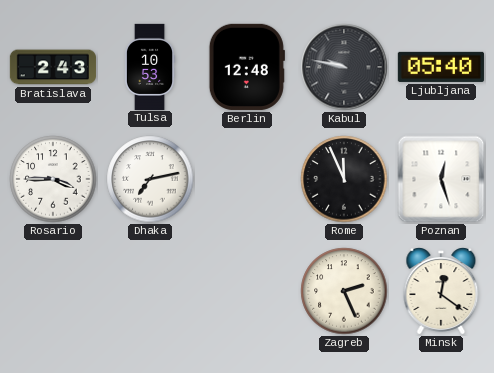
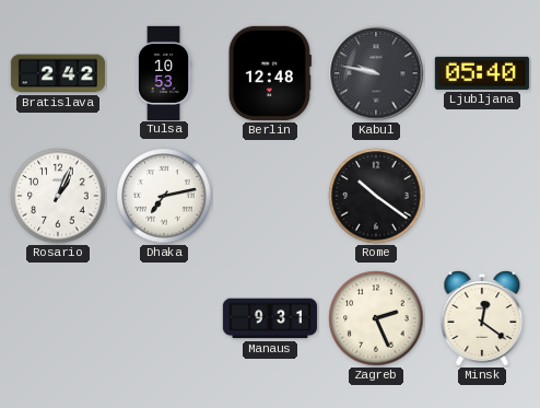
Bratislava: 2:43 -> 2:42
Rosario: 3:45 -> 1:04
Rome: 11:56 -> 10:21
Poznan: 12:27 -> none
Manaus: none -> 9:31
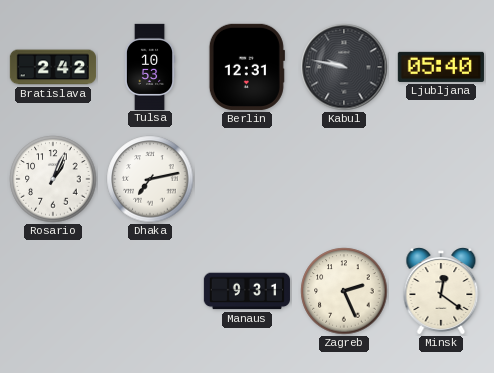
Berlin: 12:48 -> 12:31
Rome: 10:21 -> none
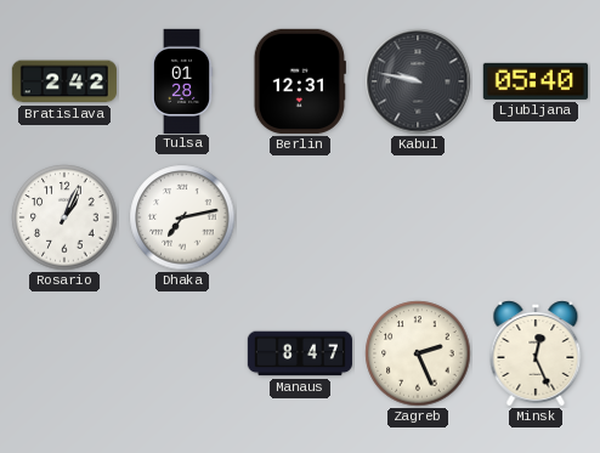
Tulsa: 10:53 -> 01:28
Manaus: 9:31 -> 8:47
Minsk: 12:21 -> 12:26
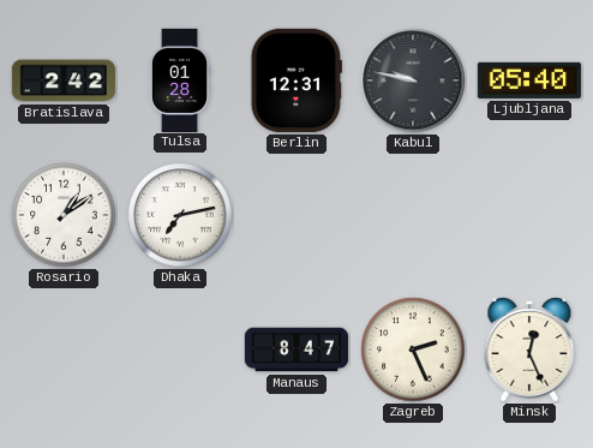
Rosario: 1:04 -> 1:09
